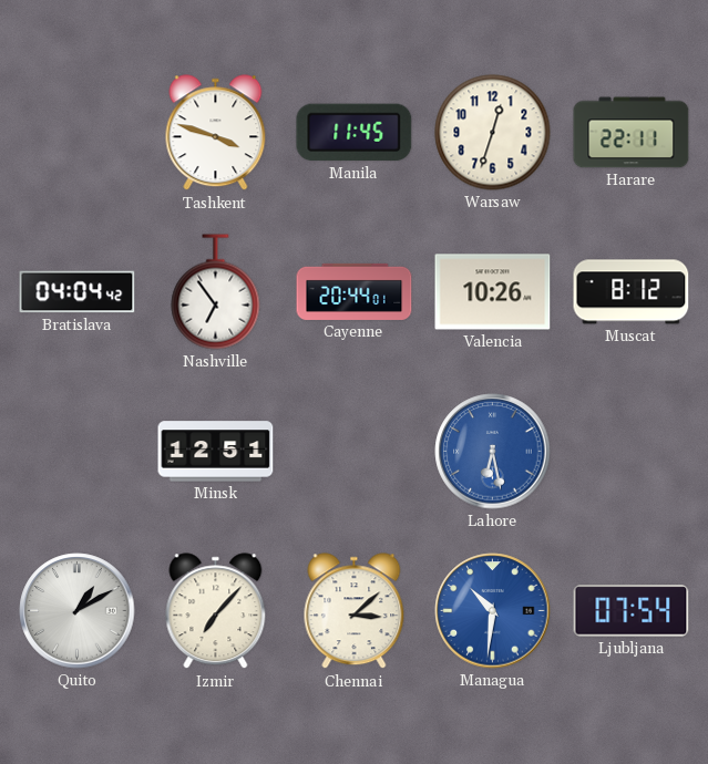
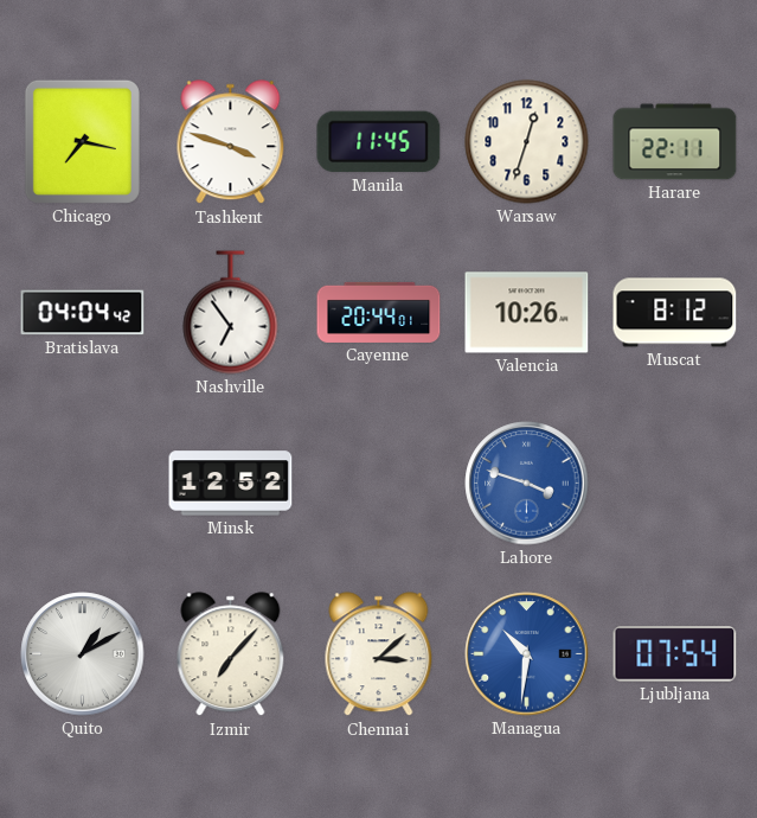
Chicago: none -> 7:17
Minsk: 12:51 -> 12:52
Lahore: 6:28 -> 3:48
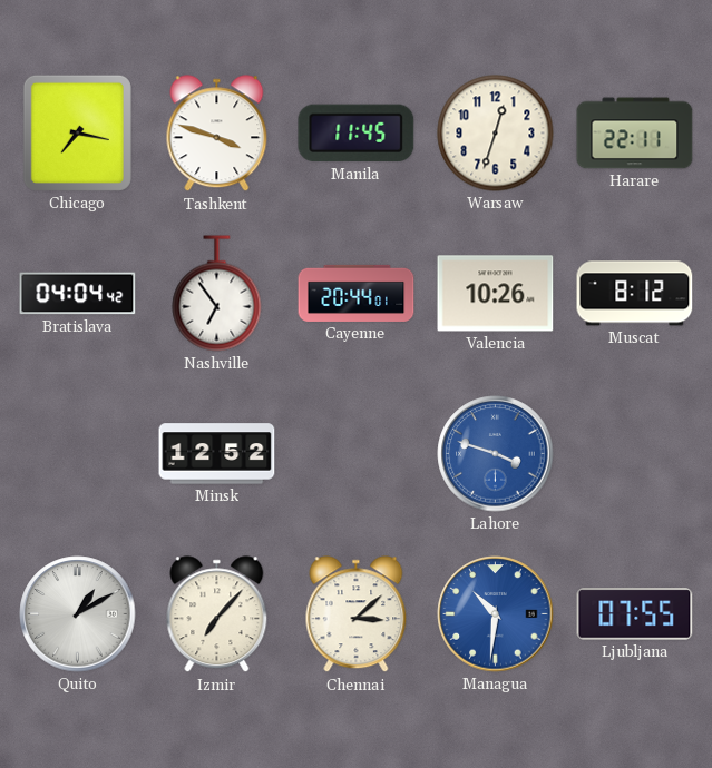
Ljubljana: 07:54 -> 07:55
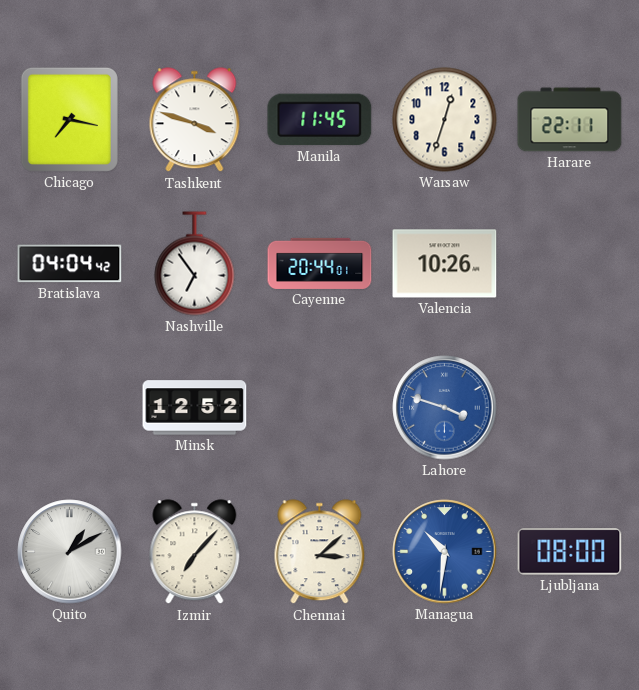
Muscat: 8:12 -> none
Ljubljana: 07:55 -> 08:00
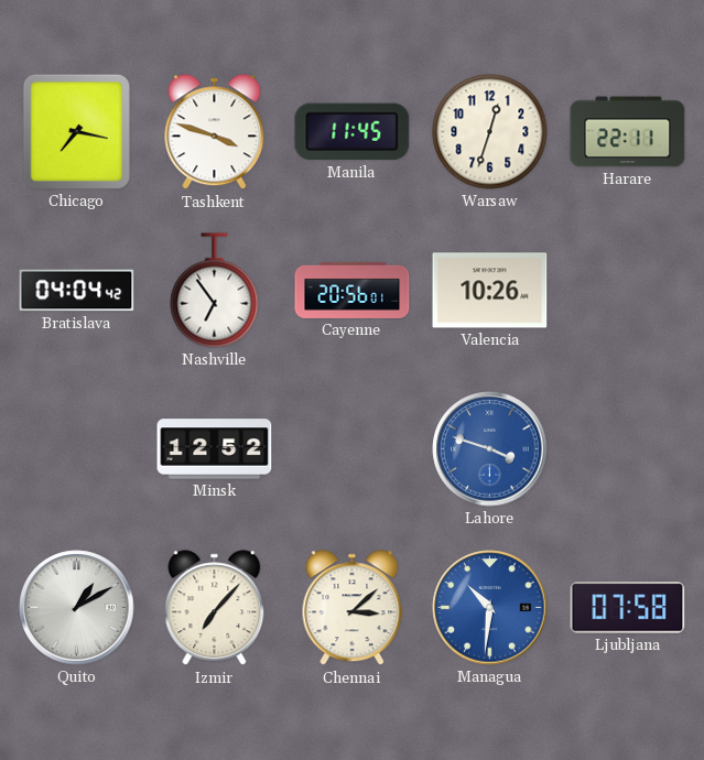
Cayenne: 20:44 -> 20:56
Ljubljana: 08:00 -> 07:58
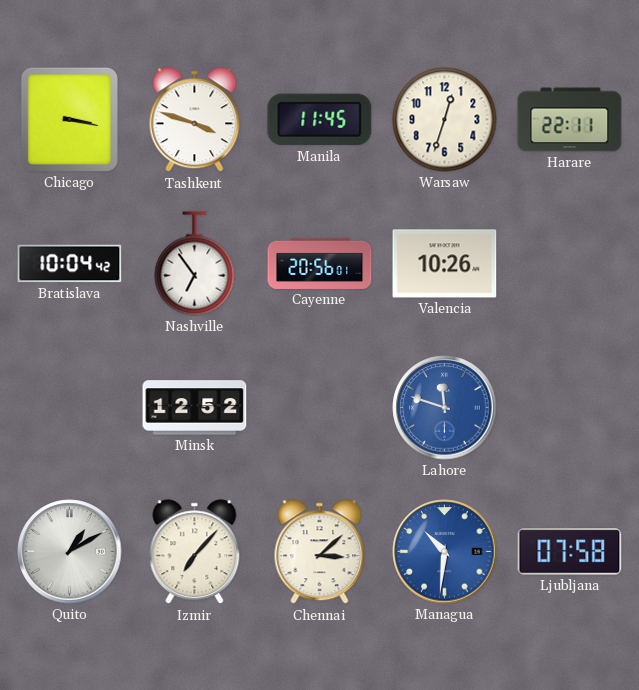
Chicago: 7:17 -> 3:17
Bratislava: 04:04 -> 10:04
Lahore: 3:48 -> 11:48
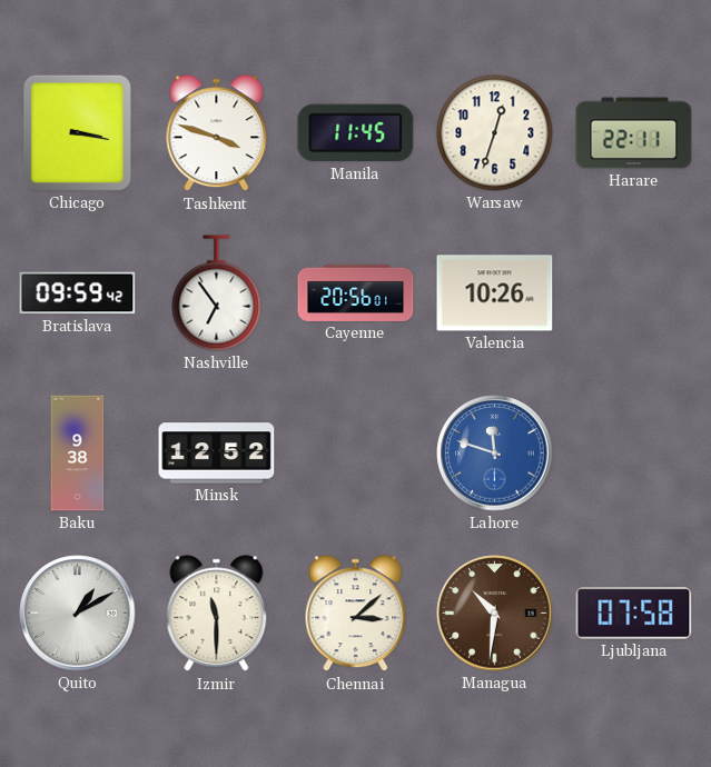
Bratislava: 10:04 -> 09:59
Baku: none -> 9:38
Izmir: 7:07 -> 11:30
Managua dial: blue -> brown
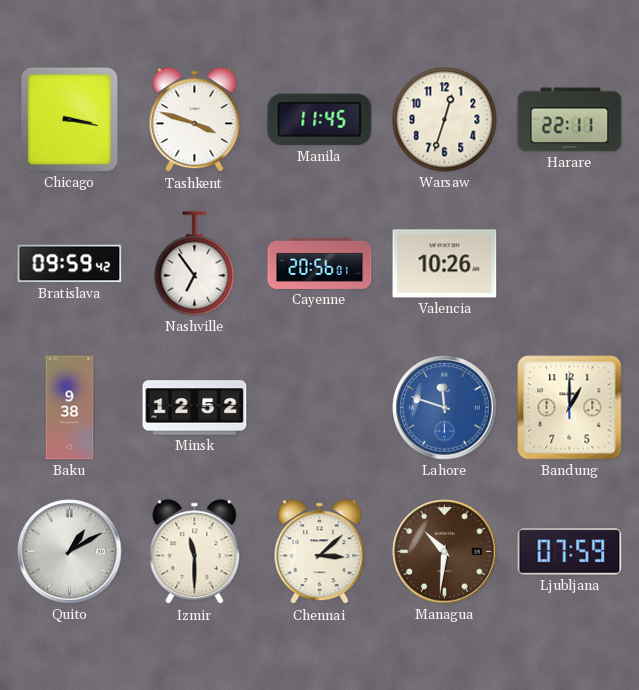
Bandung: none -> 1:00
Ljubljana: 07:58 -> 07:59
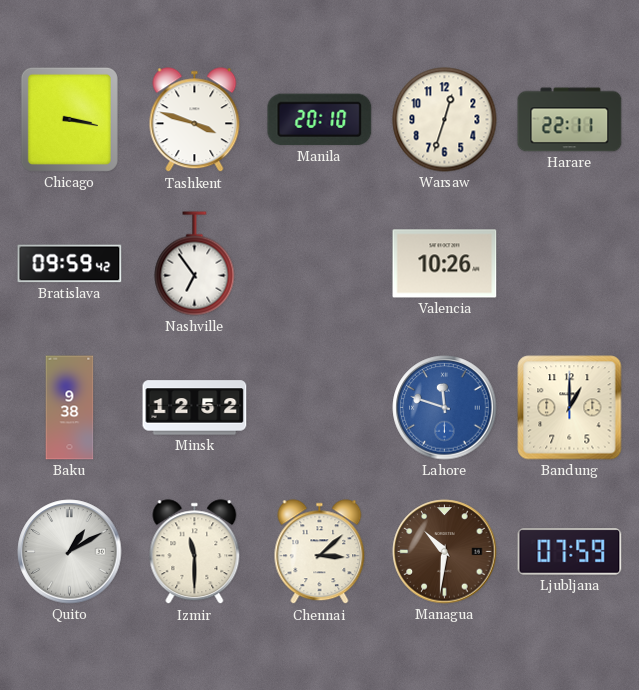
Manila: 11:45 -> 20:10
Cayenne: 20:56 -> none
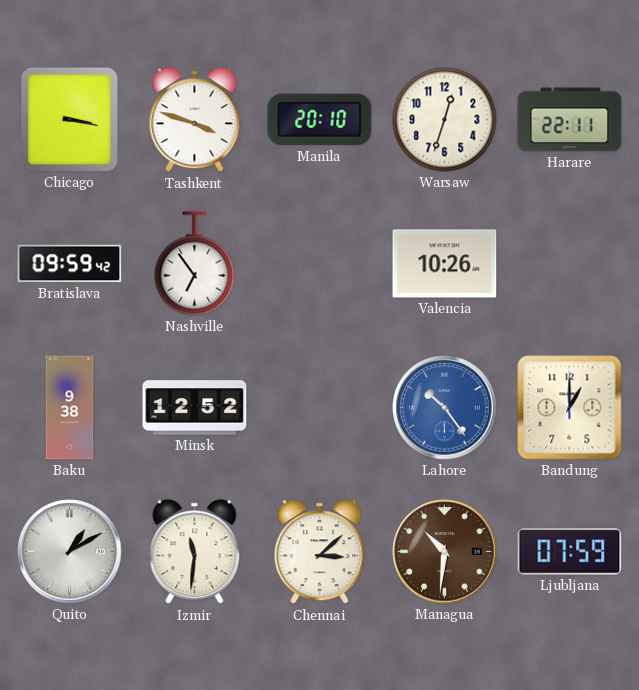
Lahore: 11:48 -> 10:24
Izmir: 11:30 -> 11:31
